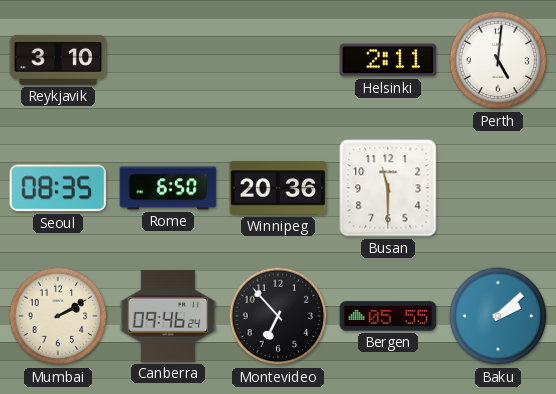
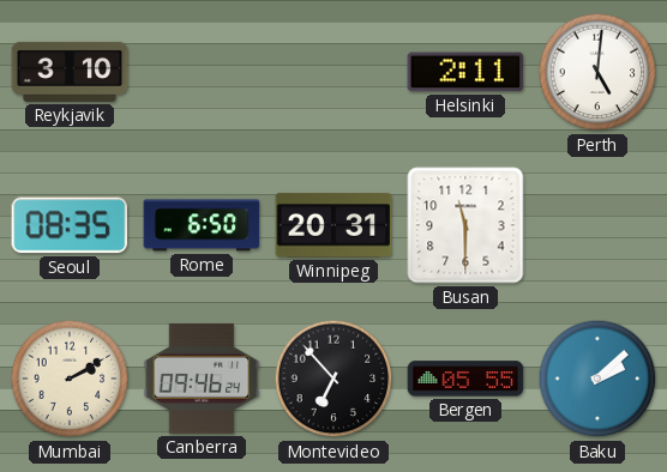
Winnipeg: 20:36 -> 20:31
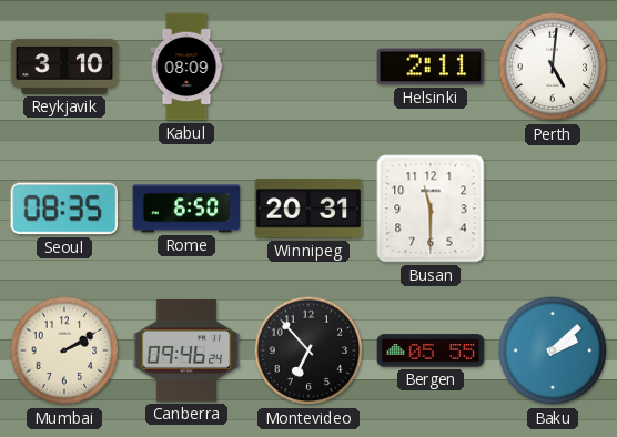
Kabul: none -> 08:09
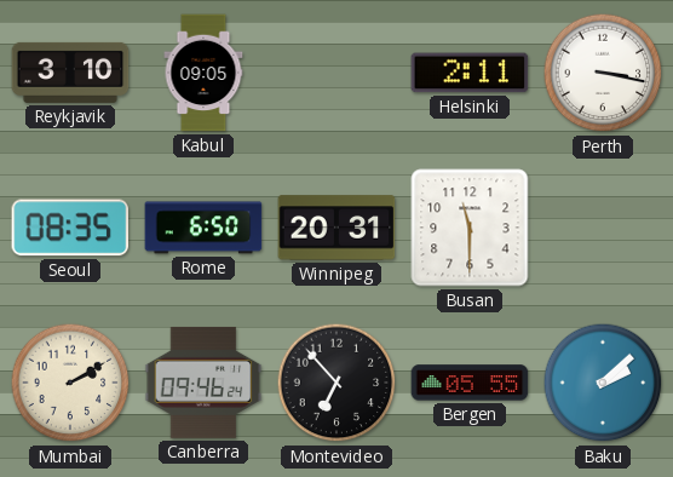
Kabul: 08:09 -> 09:05
Perth: 5:01 -> 3:17
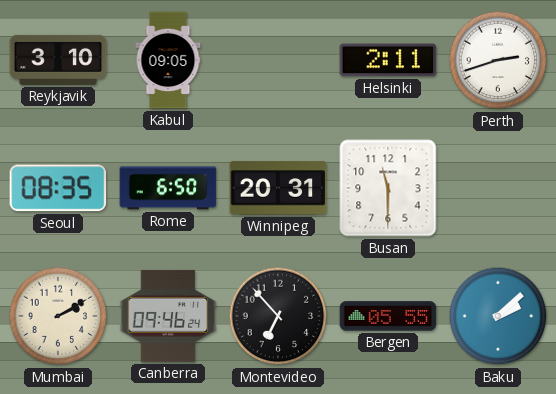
Perth: 3:17 -> 2:42
